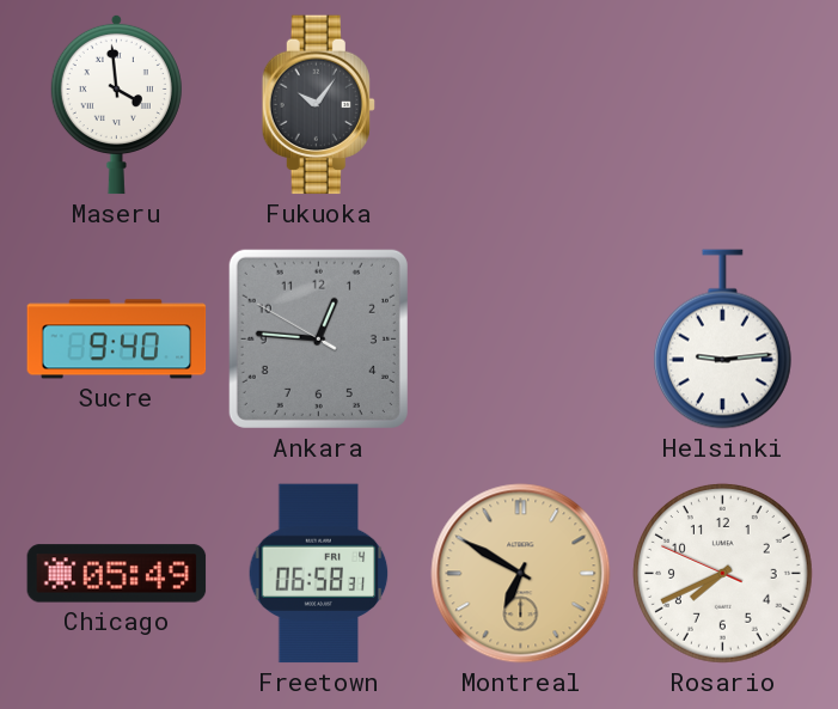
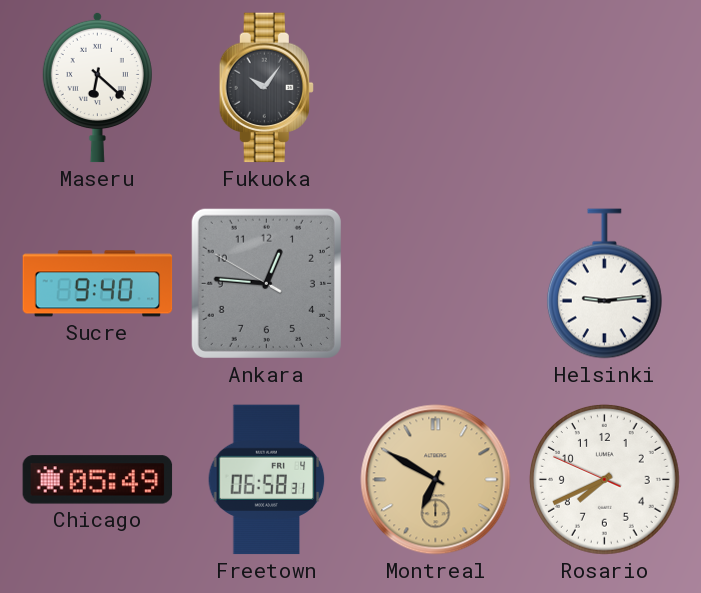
Maseru: 3:59 -> 6:22
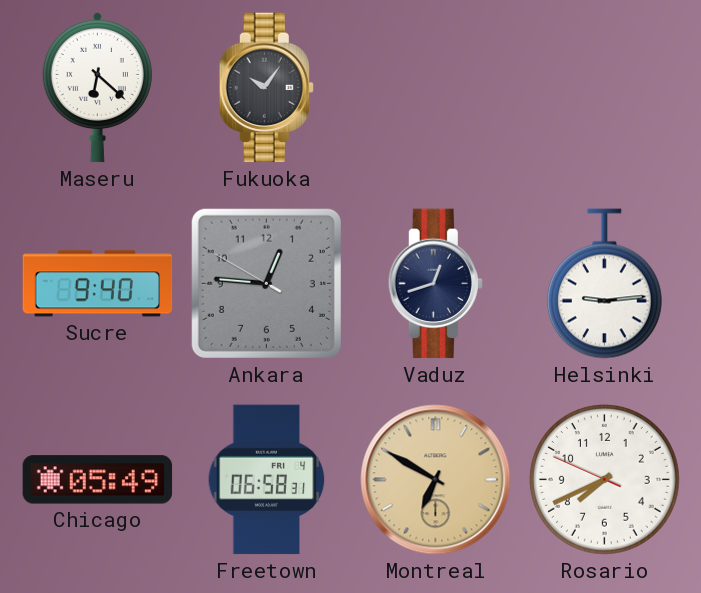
Vaduz: none -> 12:42
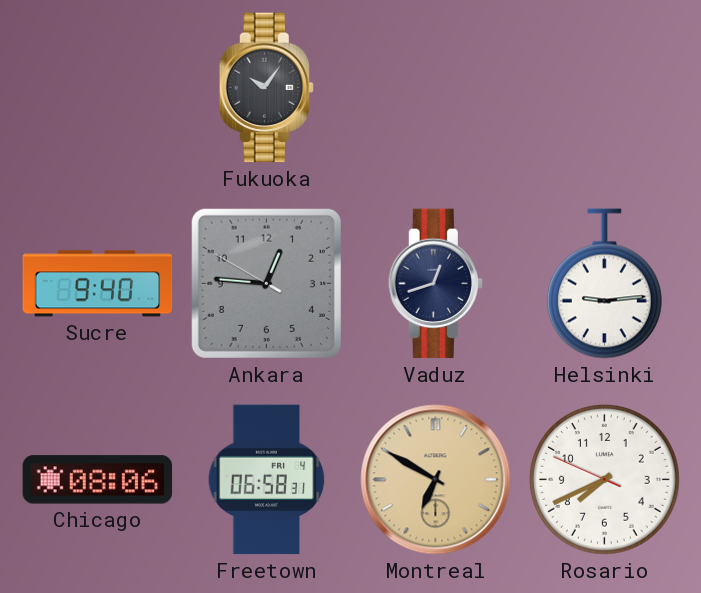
Maseru: 6:22 -> none
Chicago: 05:49 -> 08:06
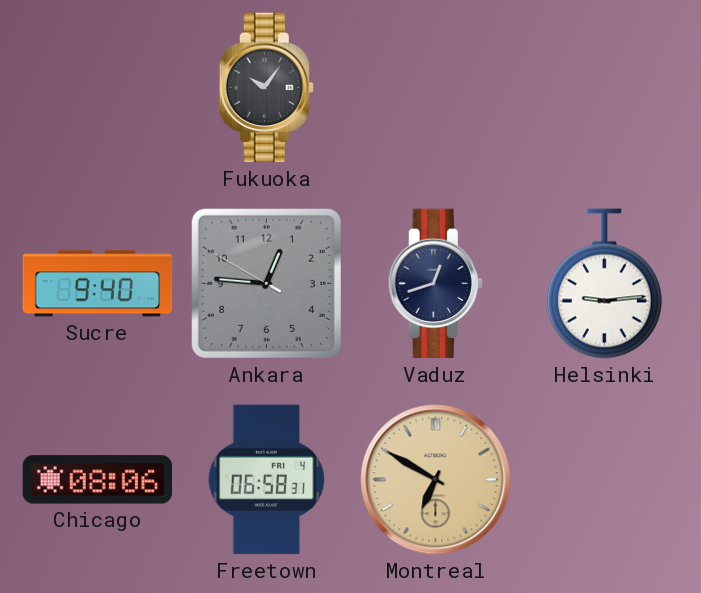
Rosario: 7:40 -> none
